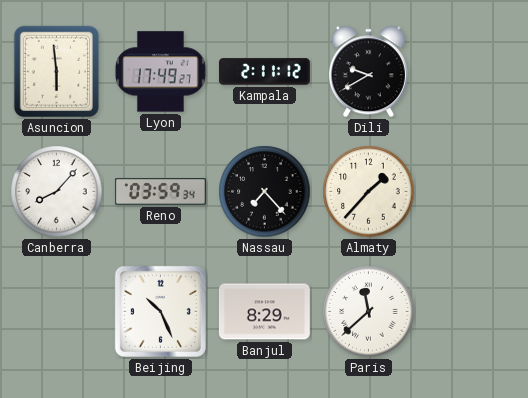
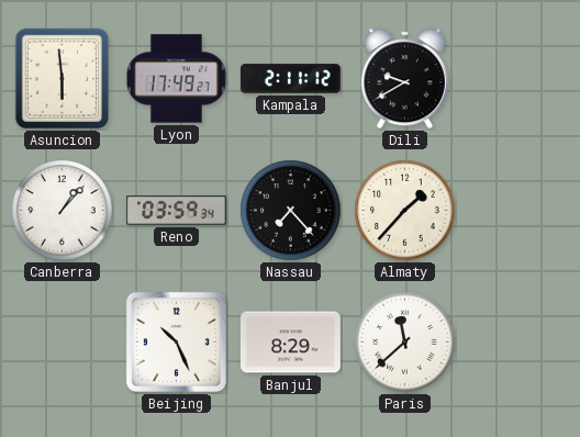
Canberra: 8:07 -> 1:07
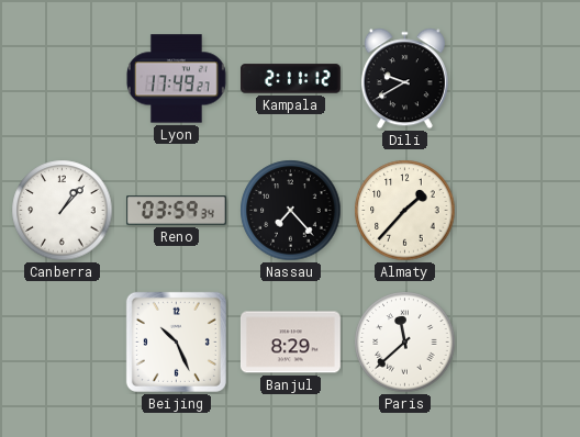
Asuncion: 5:59 -> none
